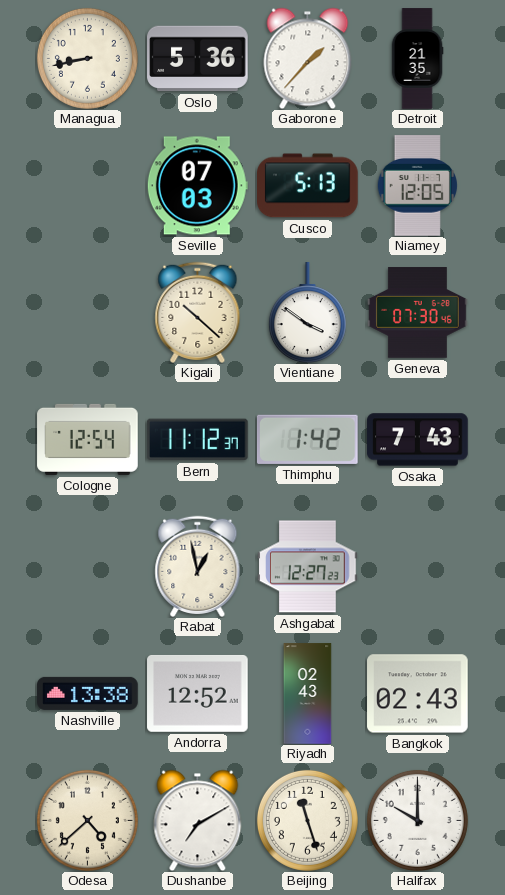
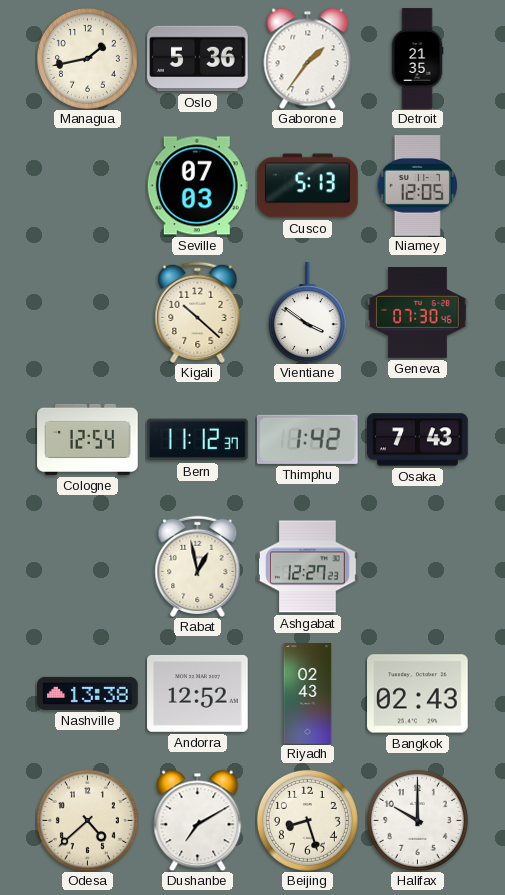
Managua: 8:43 -> 1:43
Gaborone: 1:37 -> 1:36
Beijing: 11:27 -> 8:27
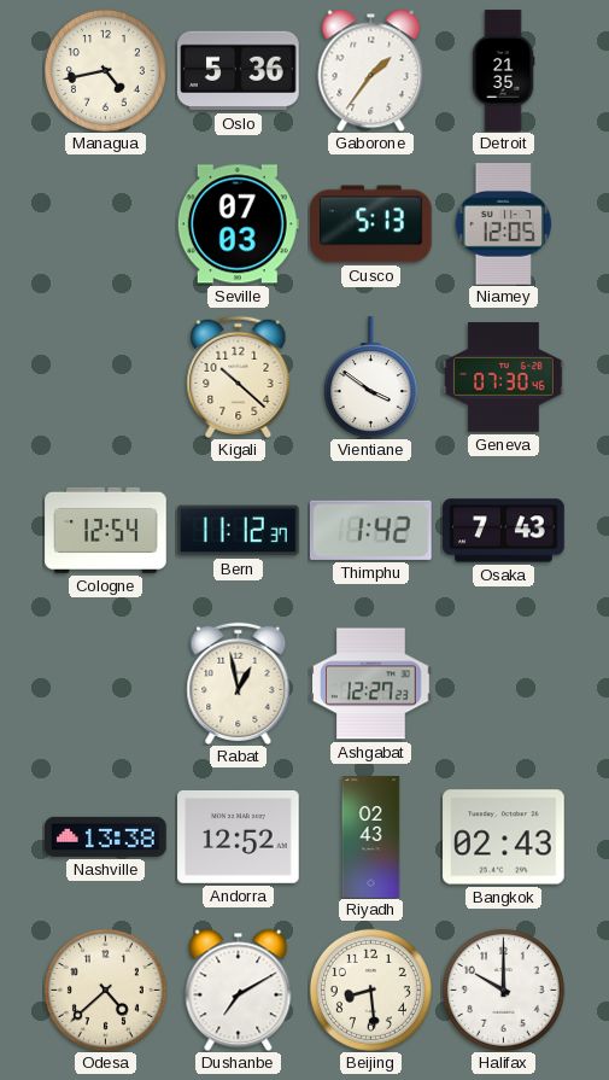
Managua: 1:43 -> 4:43
Beijing: 8:27 -> 8:29
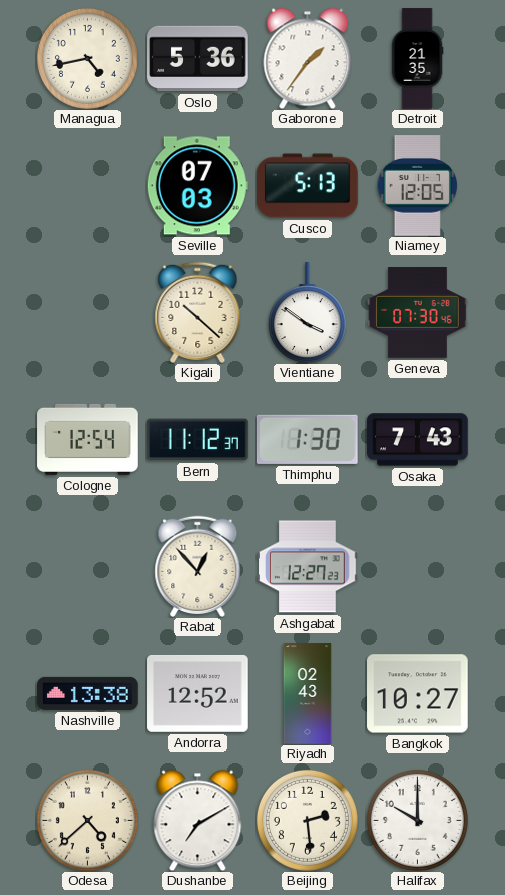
Thimphu: 1:42 -> 1:30
Rabat: 12:58 -> 12:53
Bangkok: 02:43 -> 10:27
Beijing: 8:29 -> 2:29
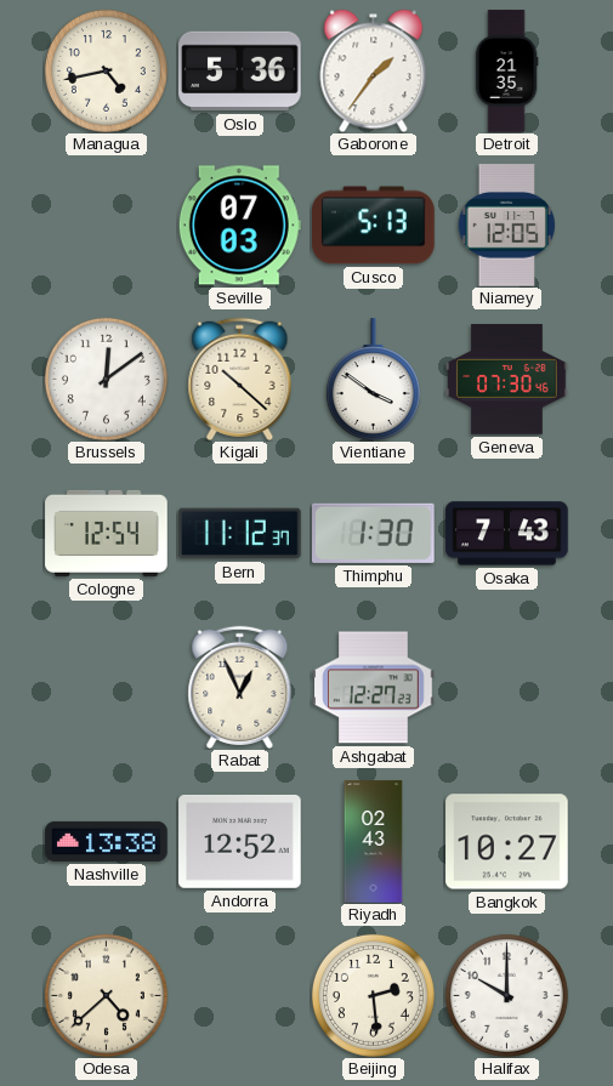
Brussels: none -> 12:09
Rabat: 12:53 -> 12:56
Dushanbe: 7:10 -> none
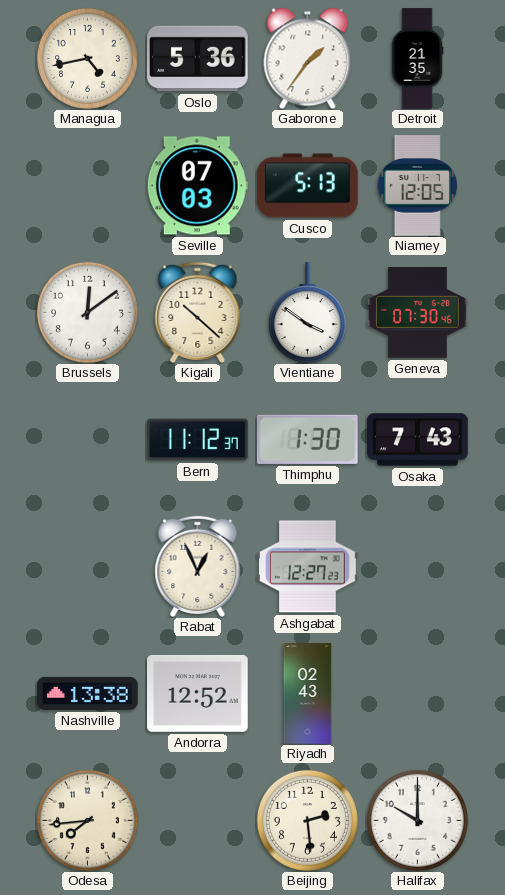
Cologne: 12:54 -> none
Bangkok: 10:27 -> none
Odesa: 4:38 -> 7:44
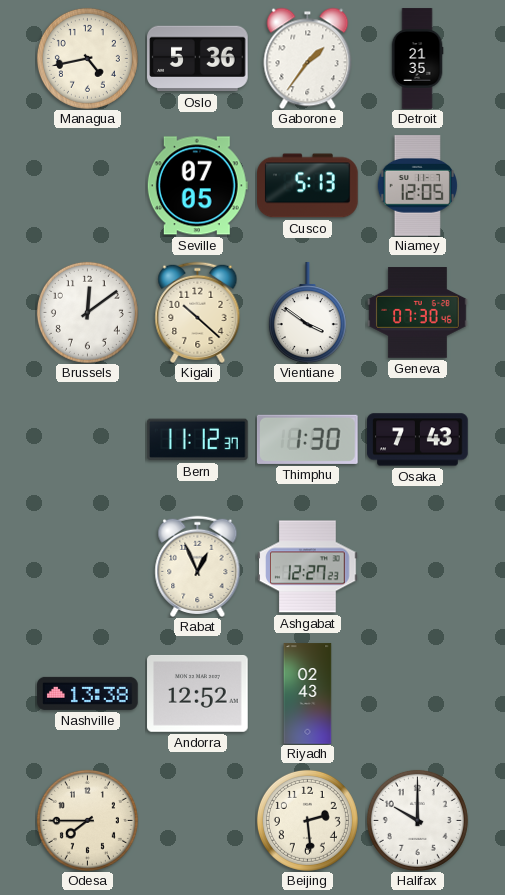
Seville: 07:03 -> 07:05
Odesa: 7:44 -> 7:45
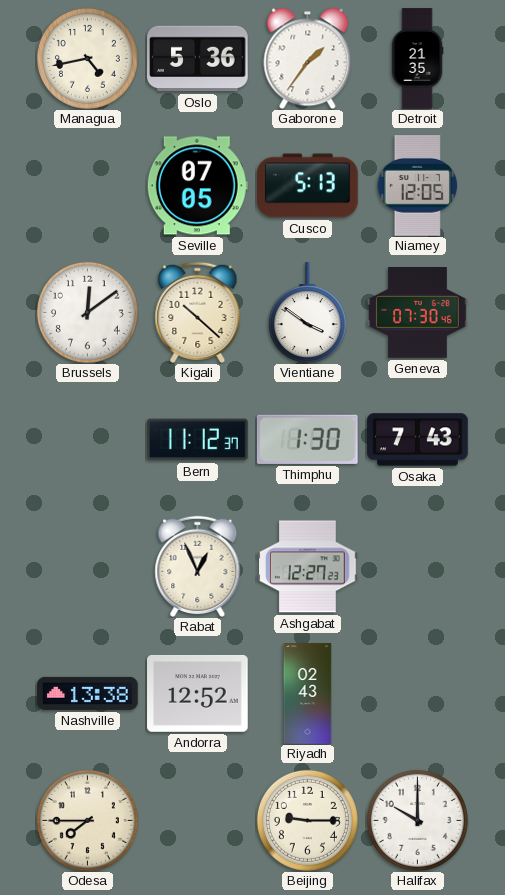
Beijing: 2:29 -> 9:15
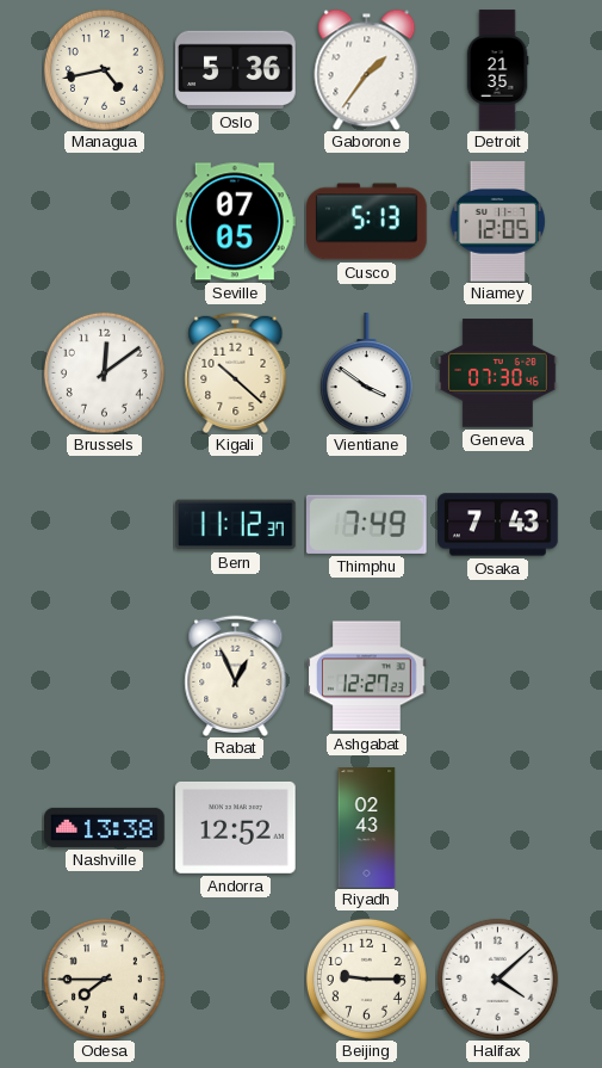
Thimphu: 1:30 -> 7:49
Halifax: 10:00 -> 4:08
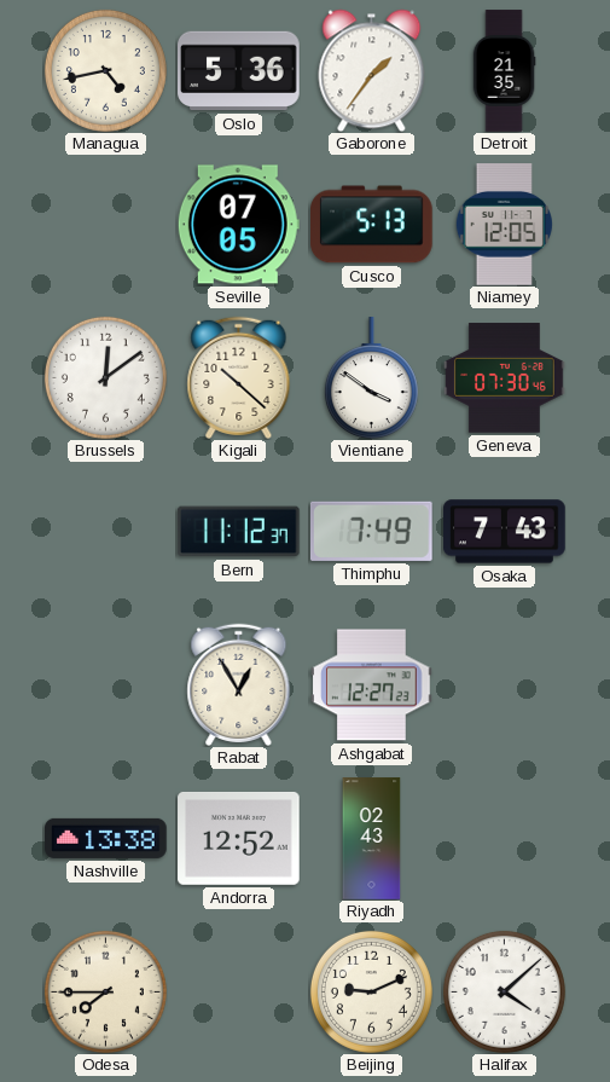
Rabat: 12:56 -> 12:55
Beijing: 9:15 -> 9:11
